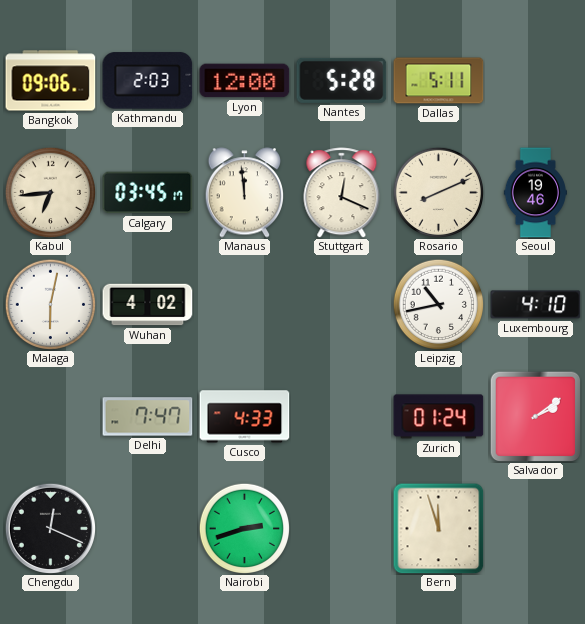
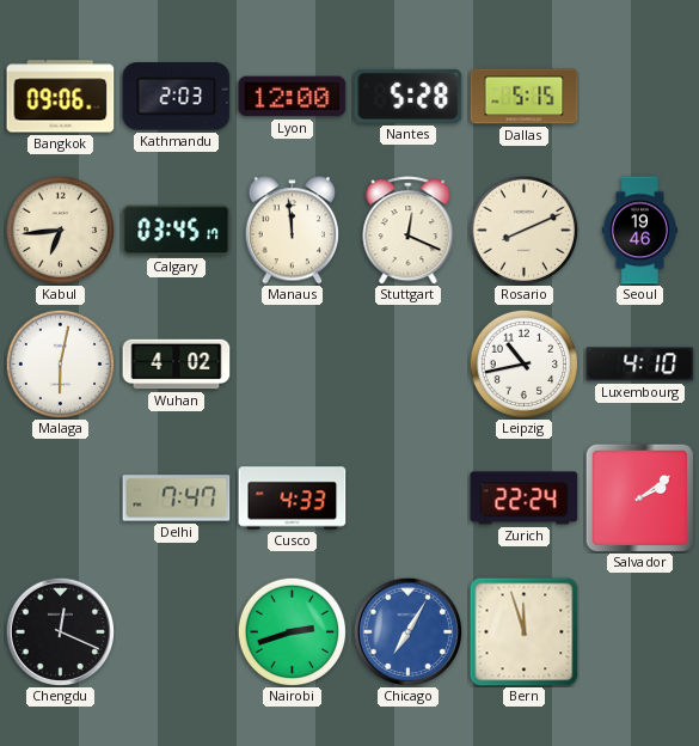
Dallas: 5:11 -> 5:15
Zurich: 01:24 -> 22:24
Chicago: none -> 7:05
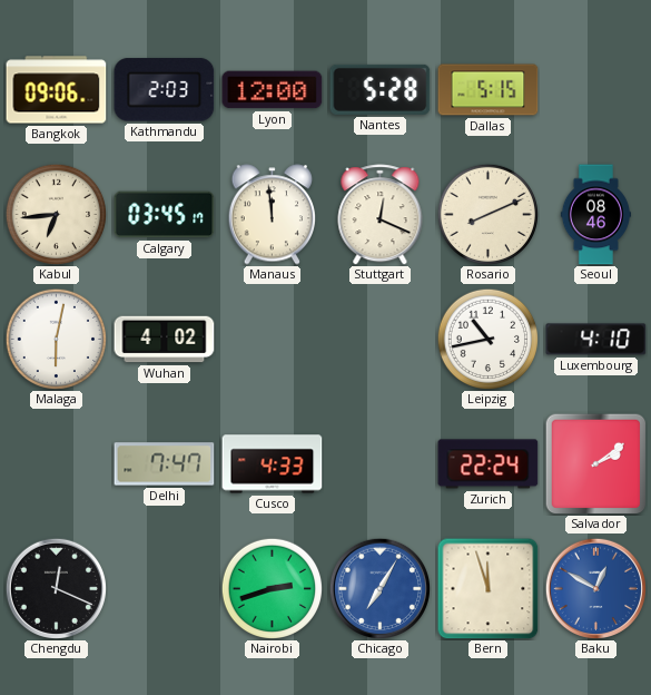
Seoul: 19:46 -> 08:46
Baku: none -> 12:50
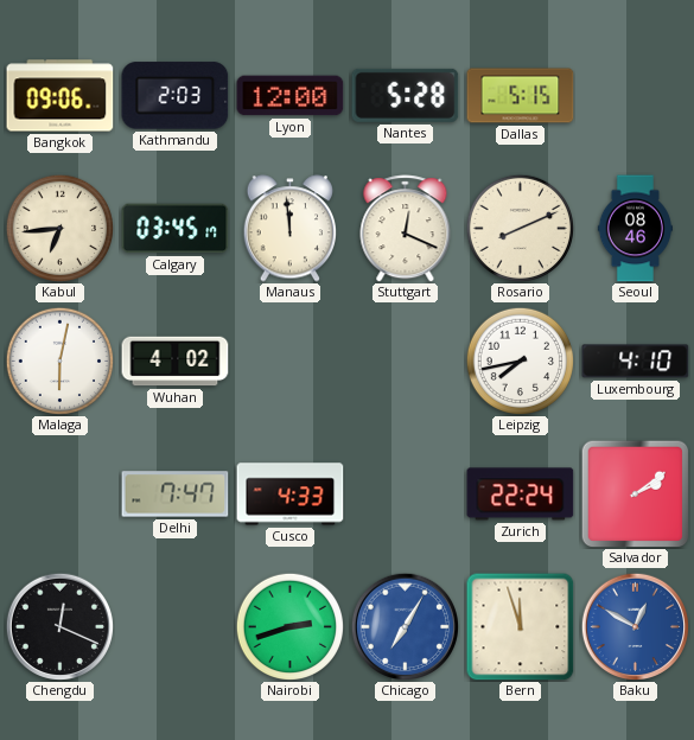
Leipzig: 10:43 -> 7:43
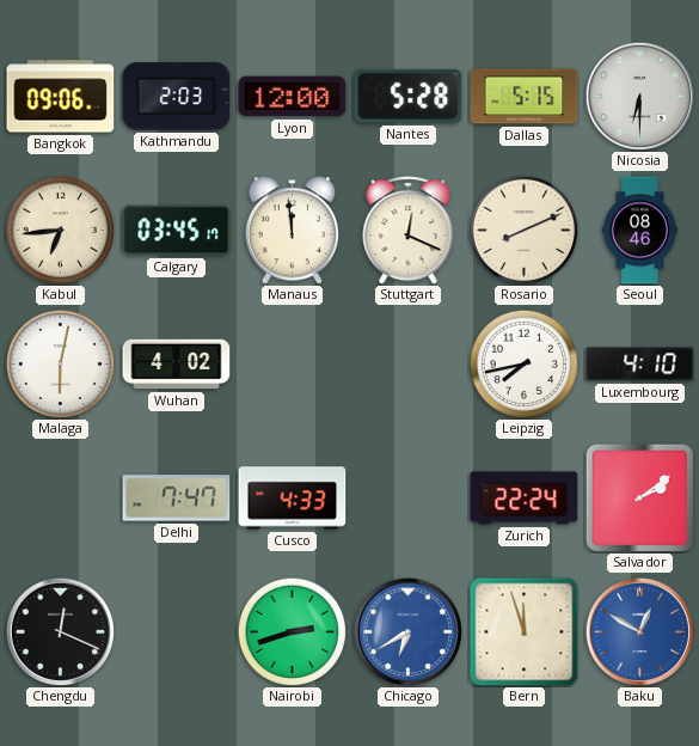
Nicosia: none -> 6:30
Chicago: 7:05 -> 6:40
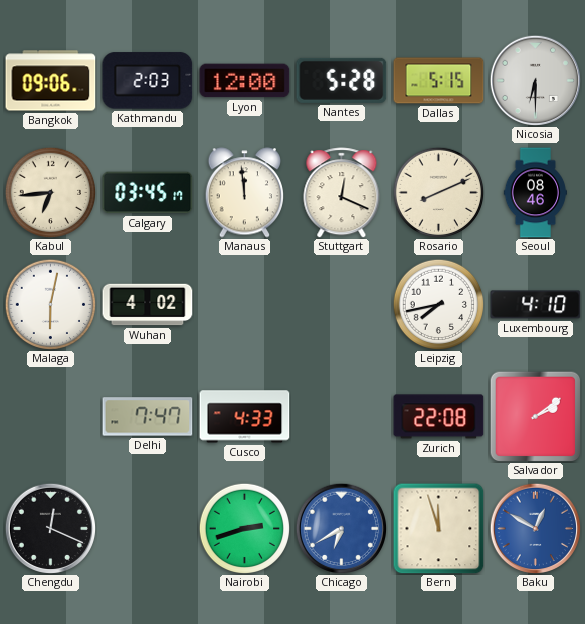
Zurich: 22:24 -> 22:08
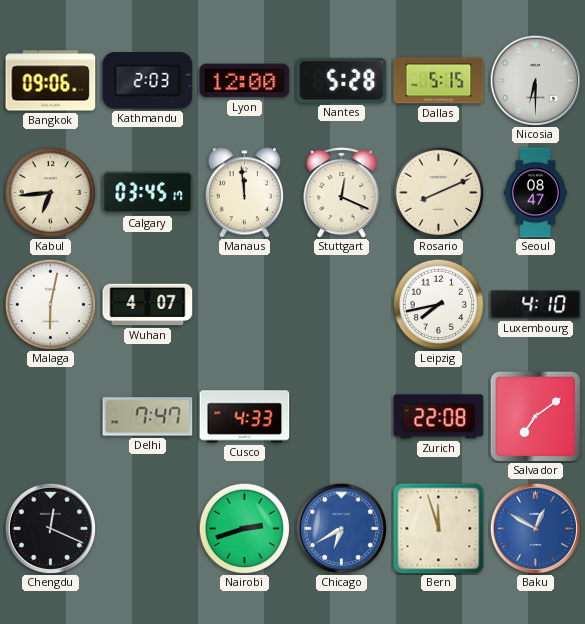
Seoul: 08:46 -> 08:47
Wuhan: 4:02 -> 4:07
Salvador: 2:09 -> 7:09
